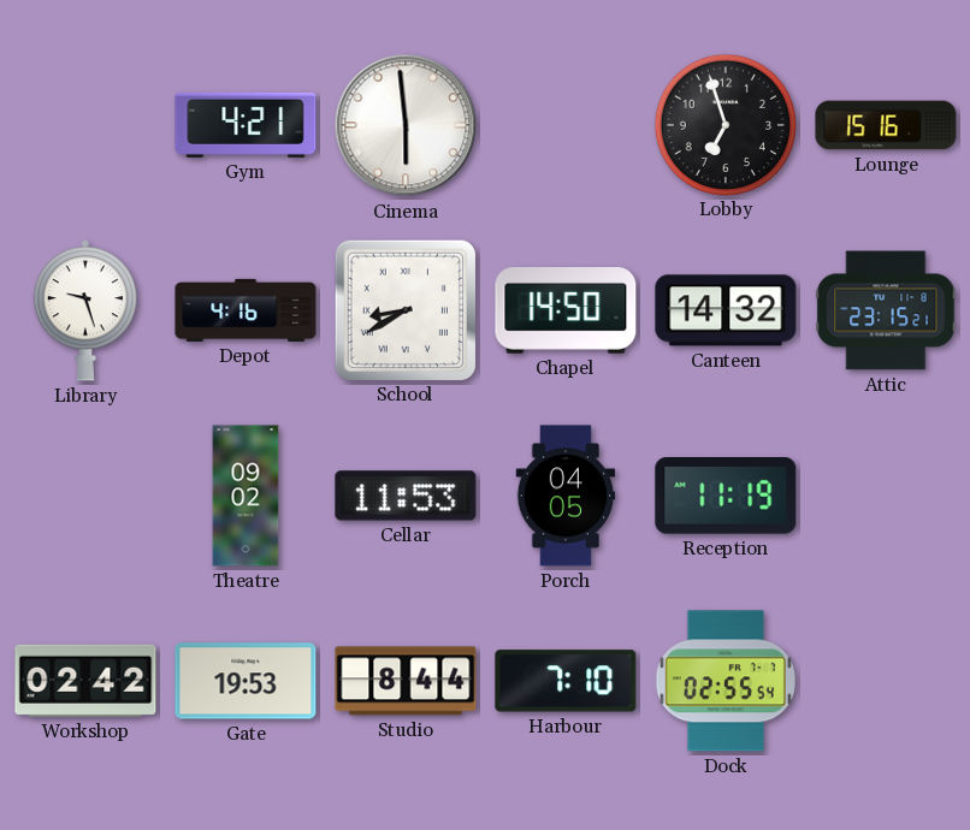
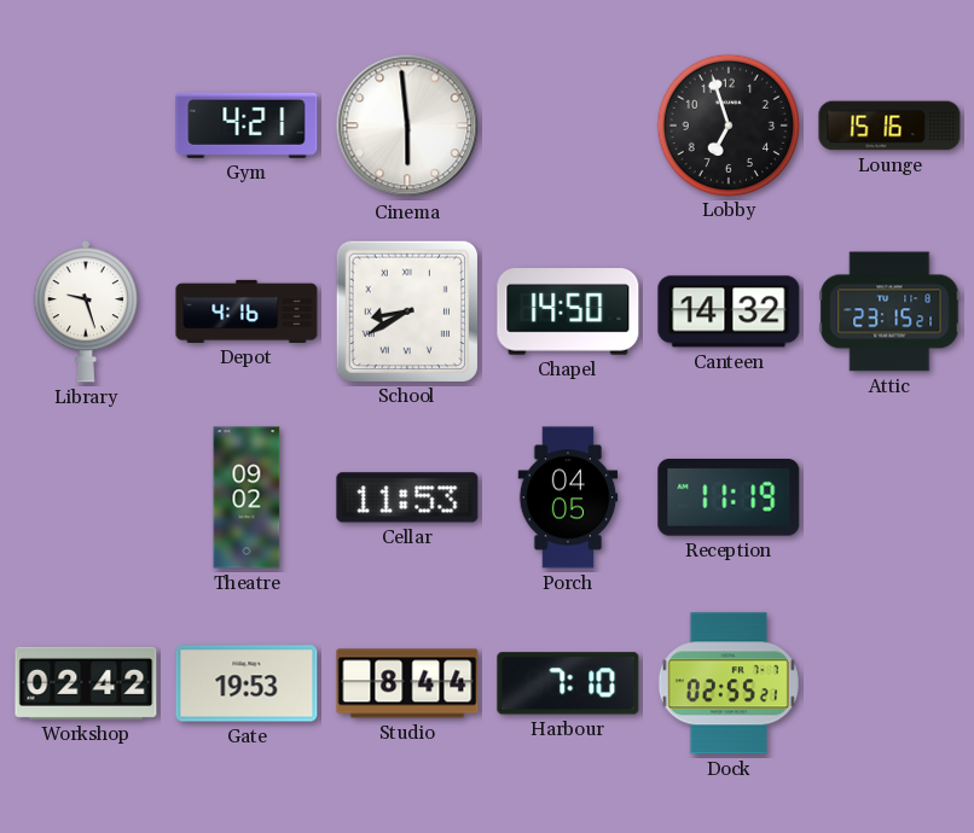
Dock: 02:55:54 -> 02:55:21
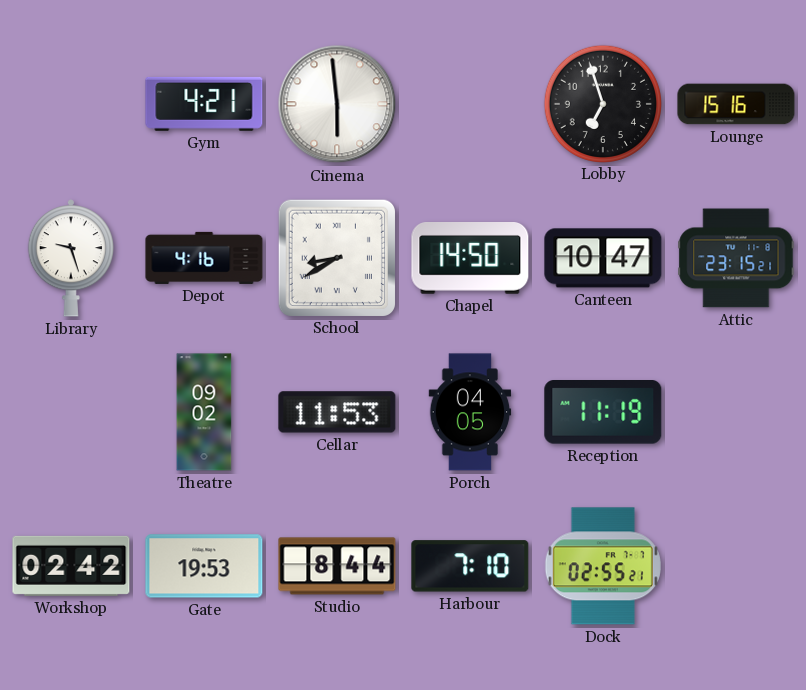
Canteen: 14:32 -> 10:47
